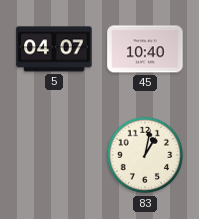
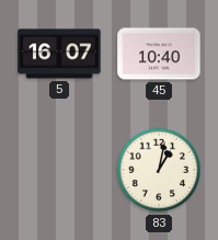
5: 04:07 -> 16:07
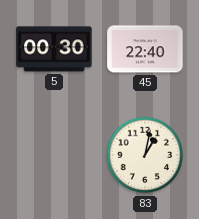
5: 16:07 -> 00:30
45: 10:40 -> 22:40
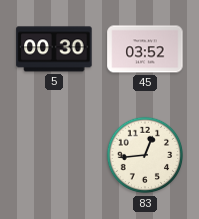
45: 22:40 -> 03:52
83: 1:02 -> 12:44
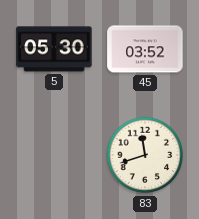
5: 00:30 -> 05:30
83: 12:44 -> 11:42
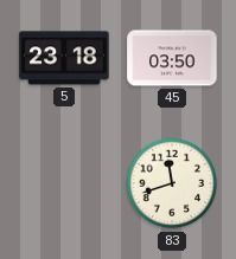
5: 05:30 -> 23:18
45: 03:52 -> 03:50
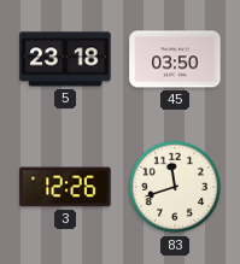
3: none -> 12:26
